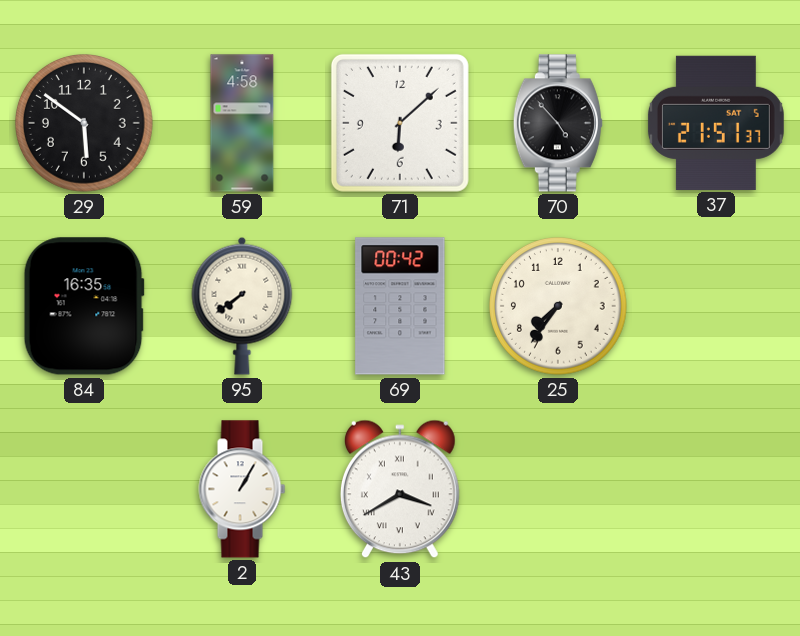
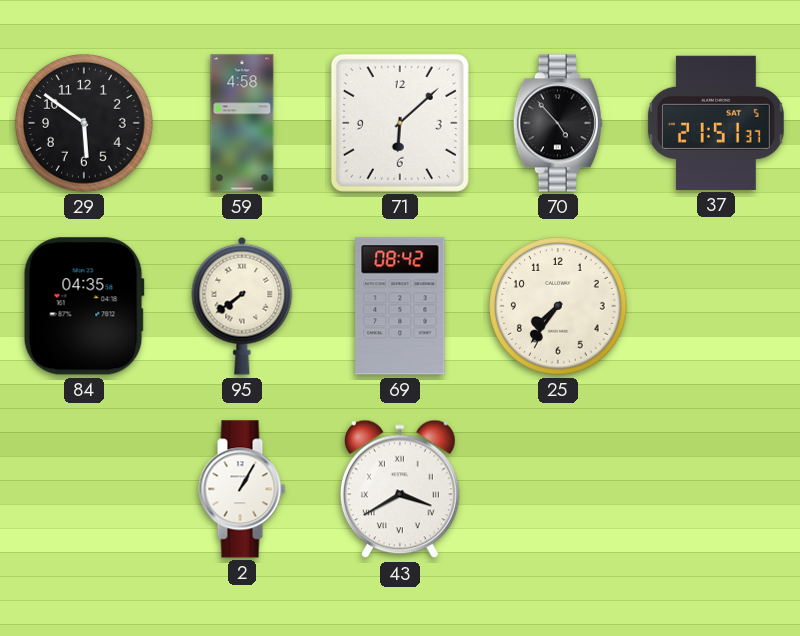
84: 16:35 -> 04:35
69: 00:42 -> 08:42
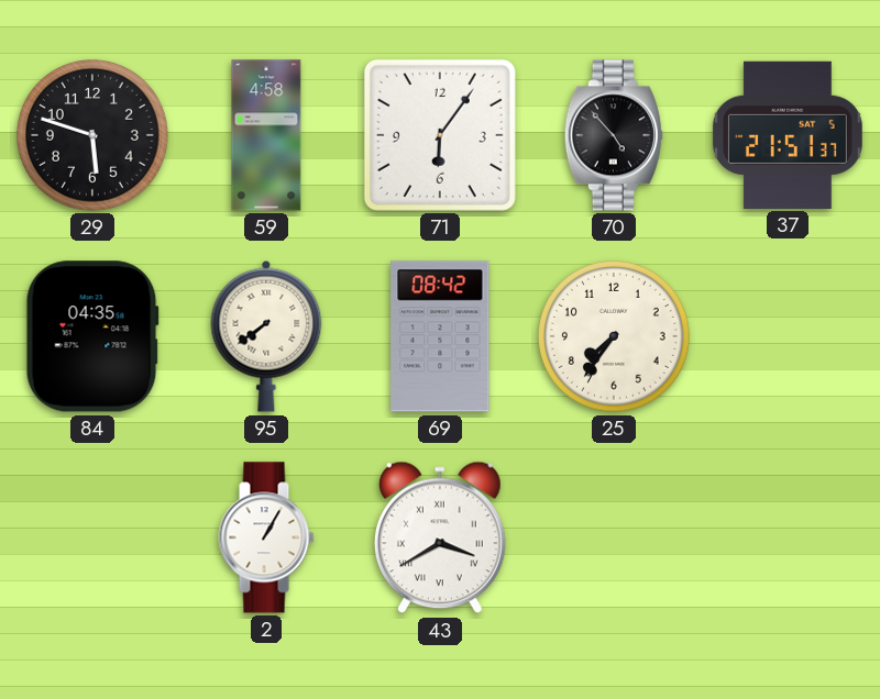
29: 5:51 -> 5:48
71: 6:08 -> 6:06
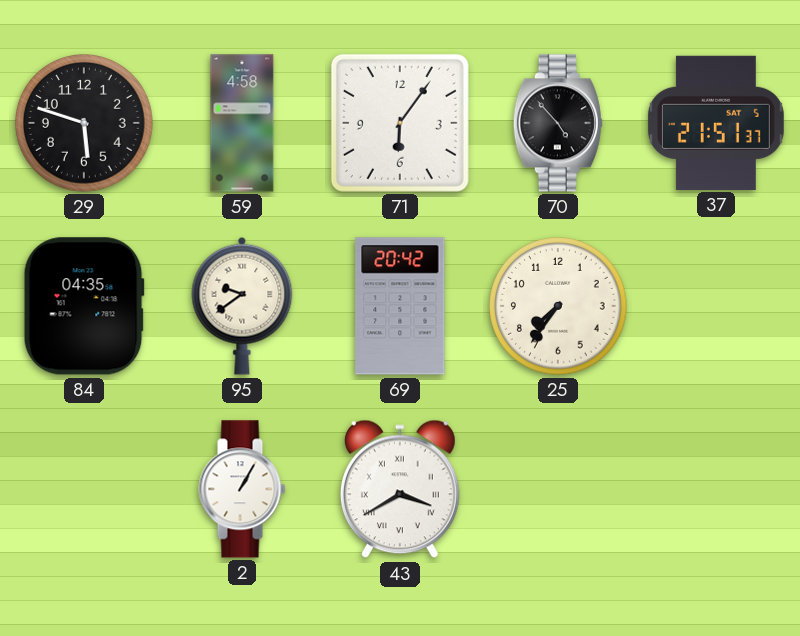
95: 7:39 -> 9:39
69: 08:42 -> 20:42
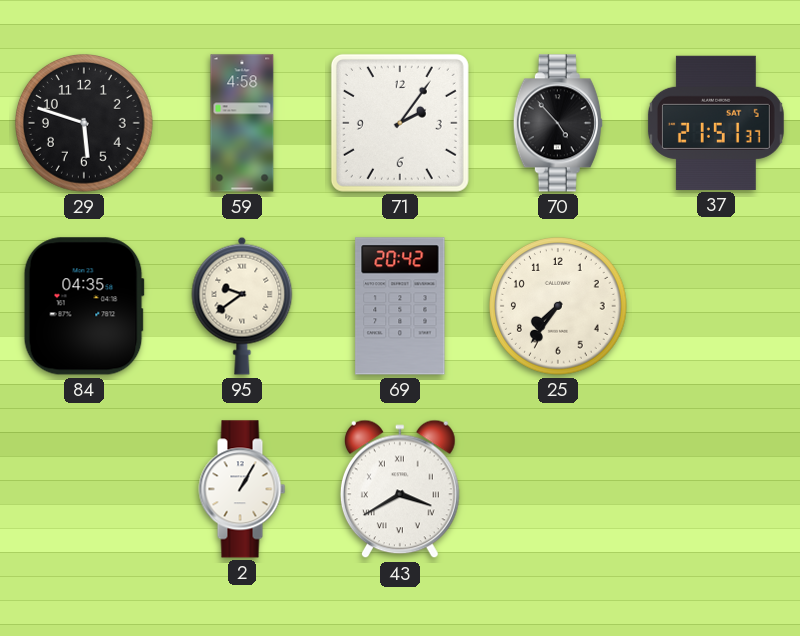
71: 6:06 -> 2:06
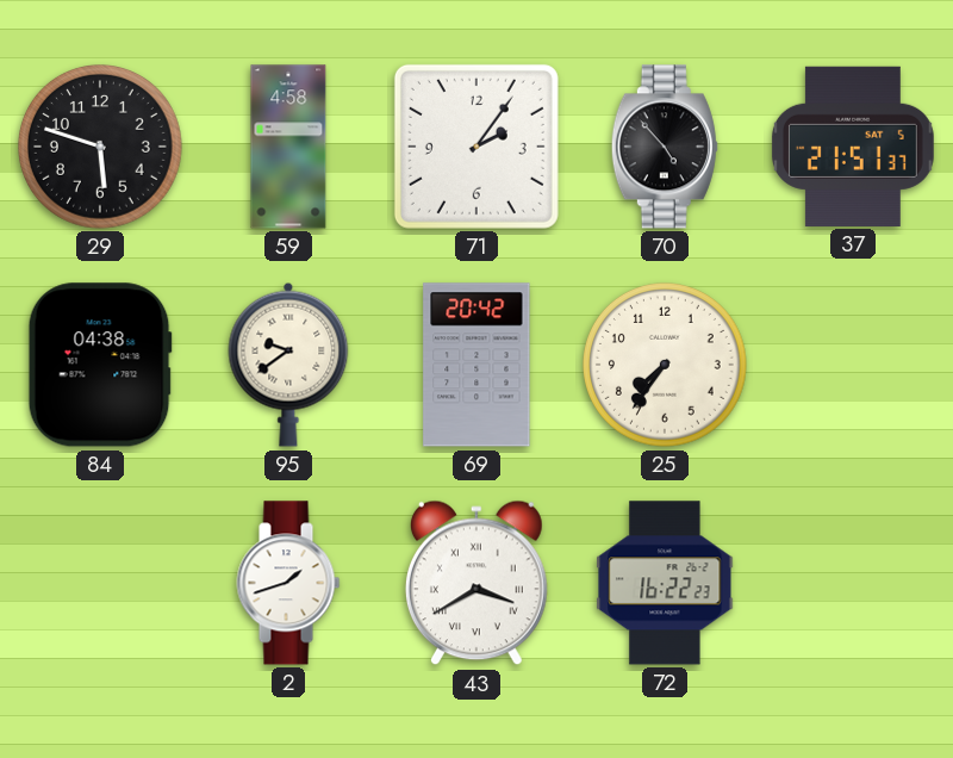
84: 04:35 -> 04:38
2: 1:05 -> 1:42
72: none -> 16:22
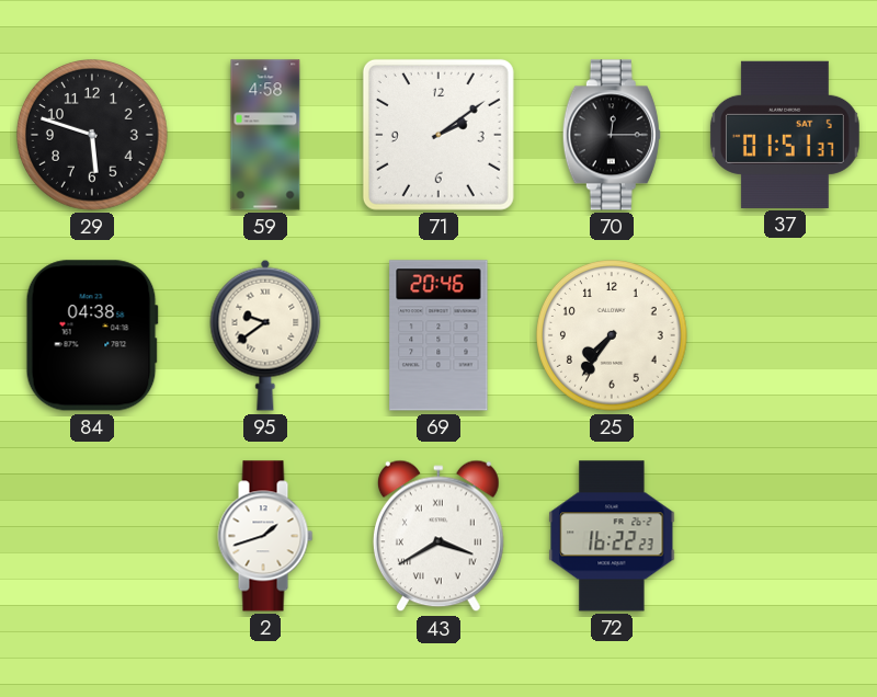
71: 2:06 -> 2:09
70: 4:53 -> 12:15
37: 21:51 -> 01:51
69: 20:42 -> 20:46
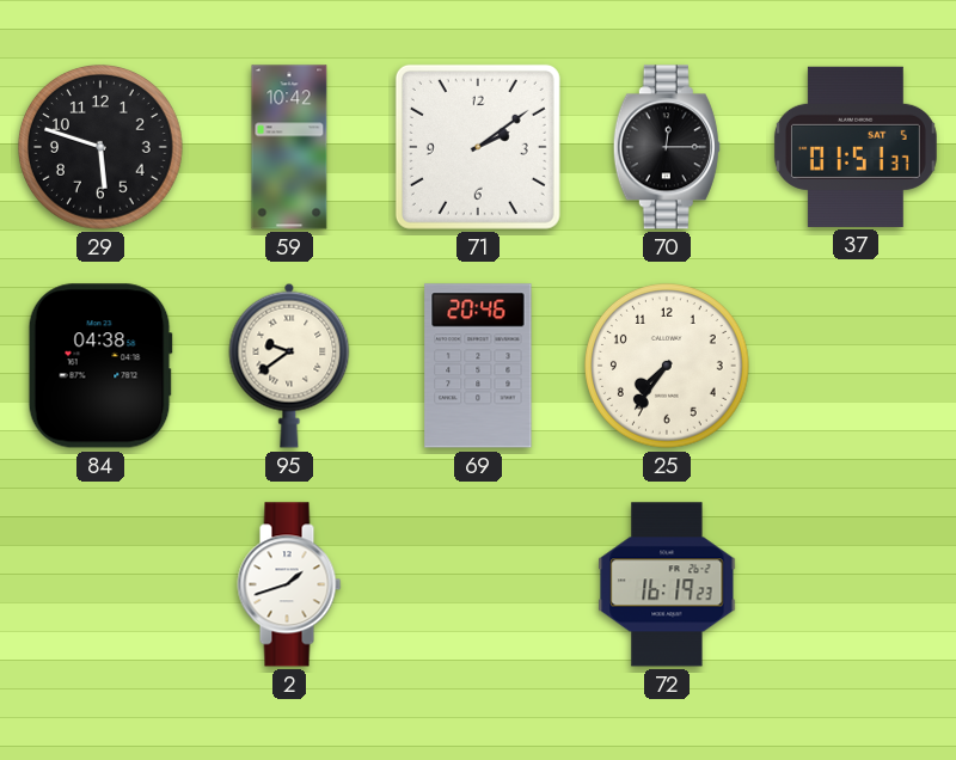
59: 4:58 -> 10:42
43: 3:40 -> none
72: 16:22 -> 16:19
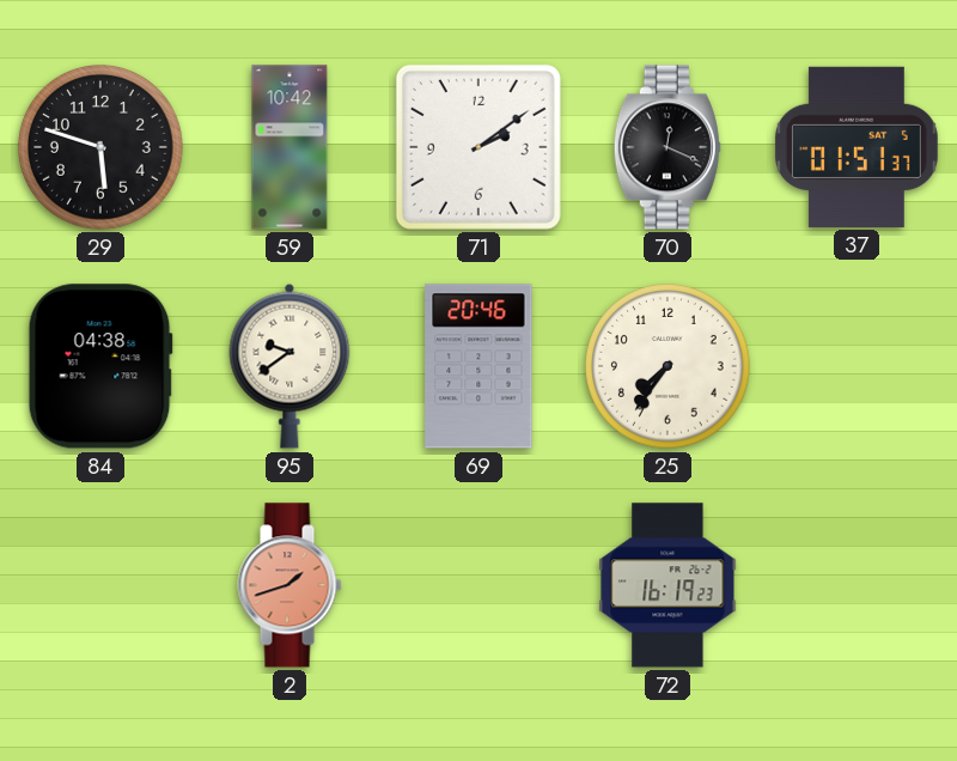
70: 12:15 -> 12:19
2 dial: white -> salmon
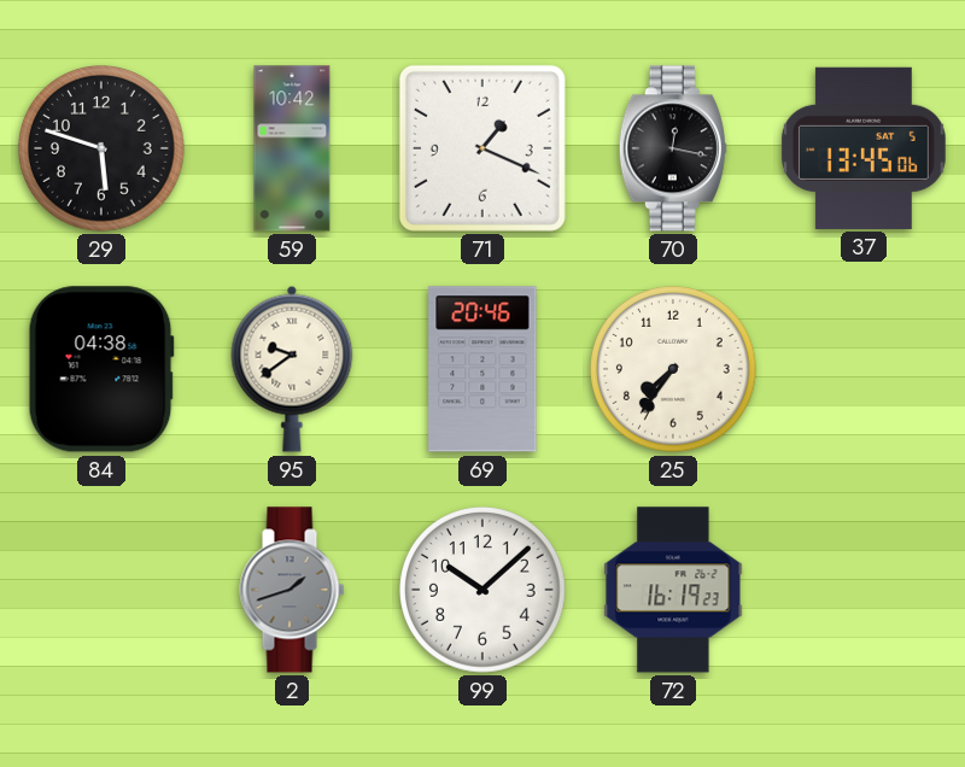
71: 2:09 -> 1:19
70: 12:19 -> 12:17
37: 01:51 -> 13:45
2 dial: salmon -> grey
99: none -> 10:08
